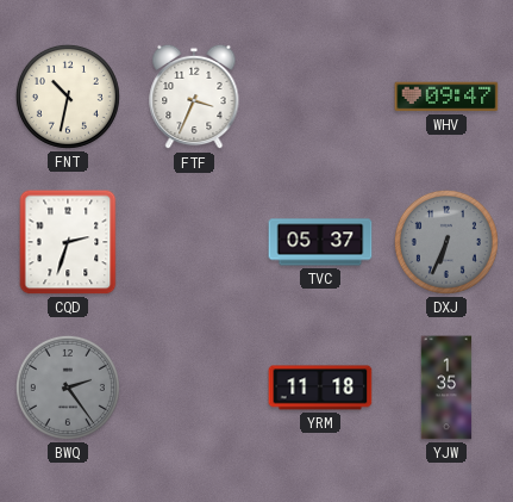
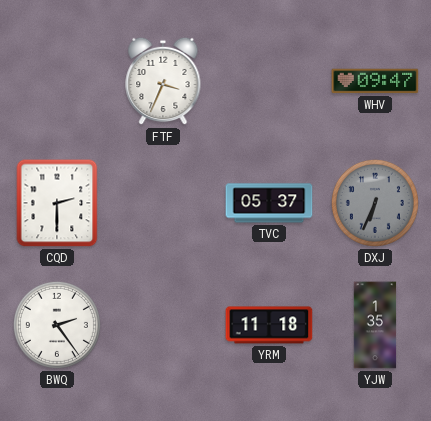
FNT: 10:32 -> none
CQD: 2:33 -> 2:30
BWQ dial: grey -> white
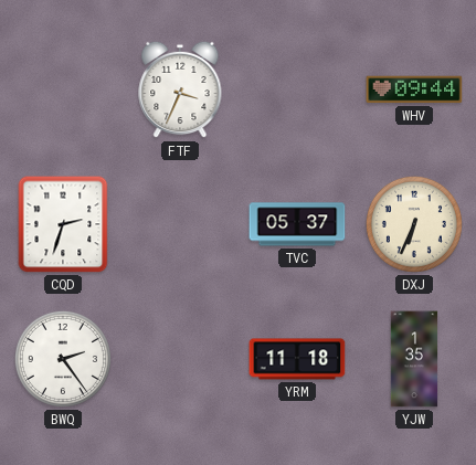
WHV: 09:47 -> 09:44
CQD: 2:30 -> 2:33
DXJ dial: grey -> cream
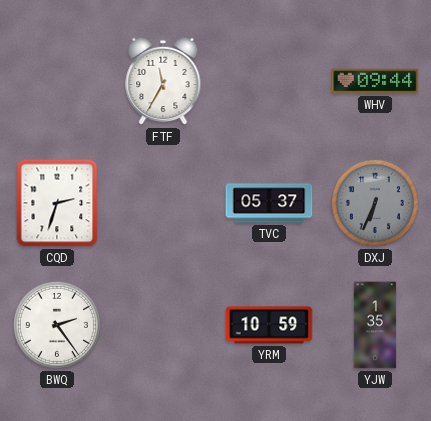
FTF: 3:34 -> 11:35
DXJ dial: cream -> grey
YRM: 11:18 -> 10:59
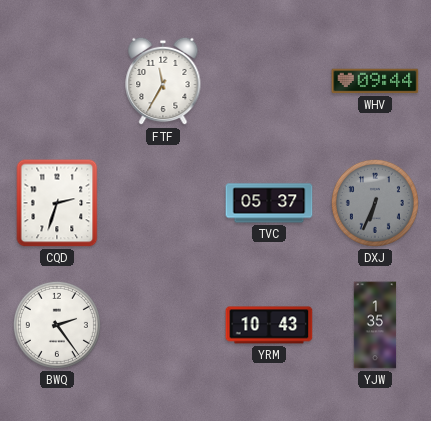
YRM: 10:59 -> 10:43
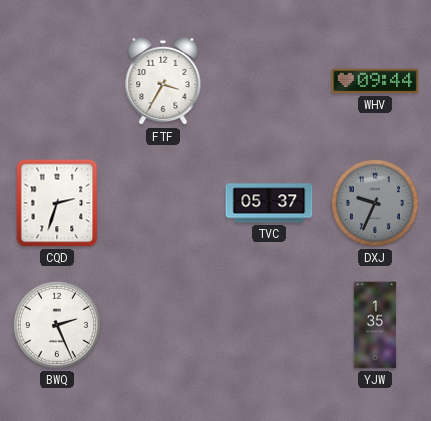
FTF: 11:35 -> 3:35
DXJ: 6:34 -> 9:34
BWQ: 2:24 -> 2:26
YRM: 10:43 -> none
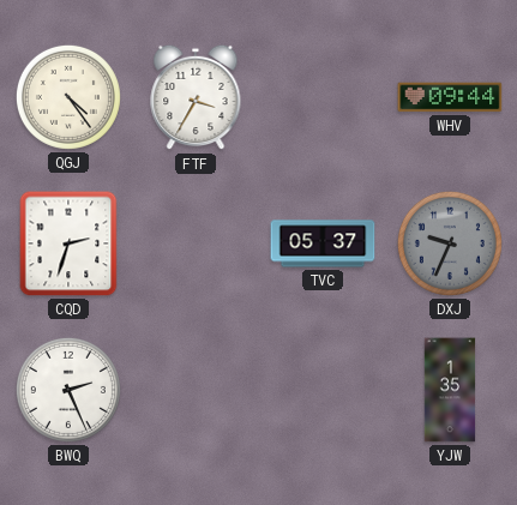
QGJ: none -> 4:24
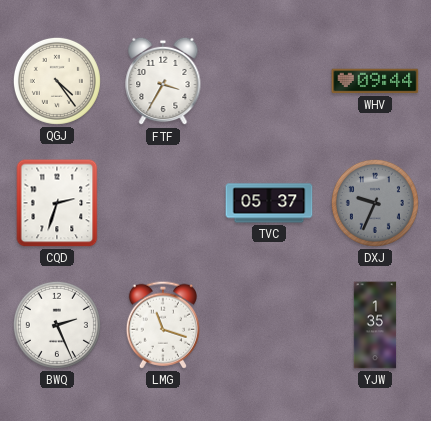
LMG: none -> 11:18
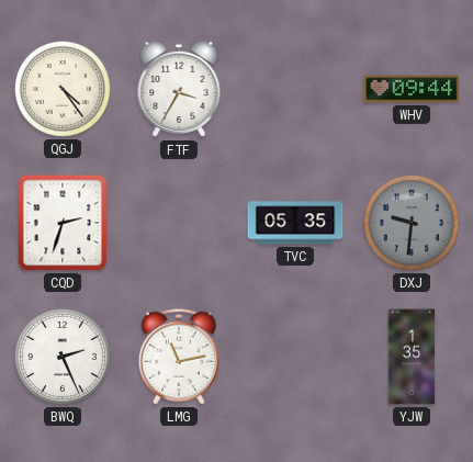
TVC: 05:37 -> 05:35
DXJ: 9:34 -> 9:31
LMG: 11:18 -> 11:13
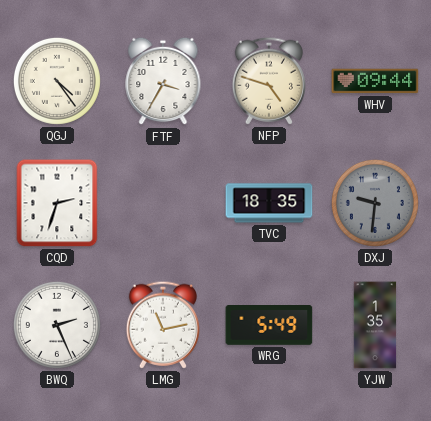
NFP: none -> 4:48
TVC: 05:35 -> 18:35
WRG: none -> 5:49
